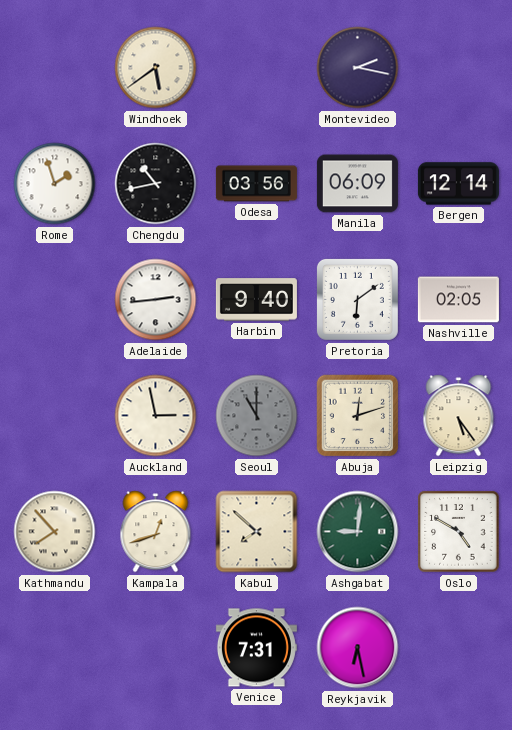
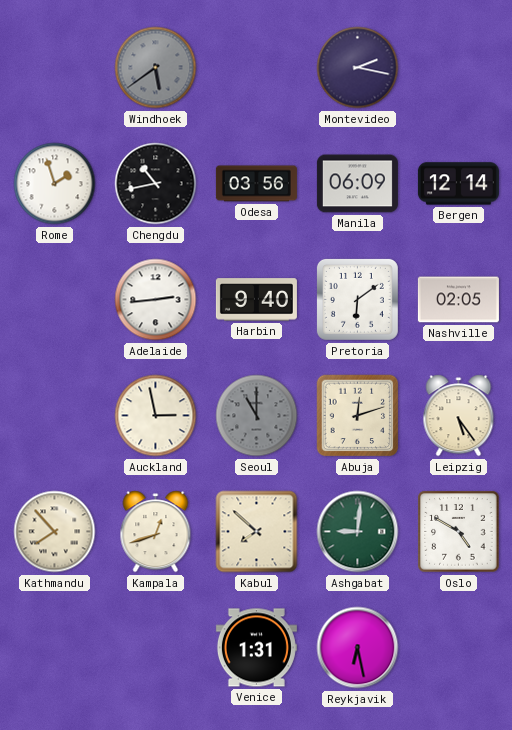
Windhoek dial: cream -> grey
Venice: 7:31 -> 1:31
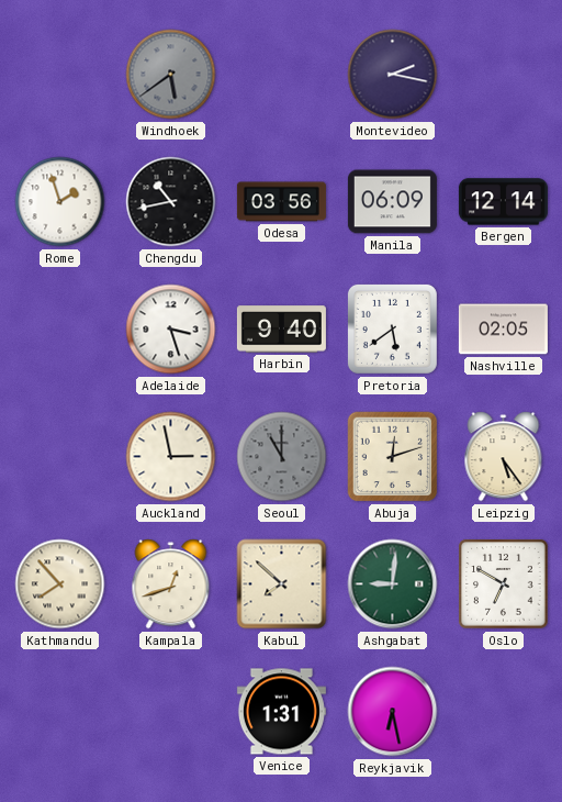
Adelaide: 2:44 -> 3:27
Pretoria: 6:09 -> 5:39
Oslo: 4:50 -> 6:50
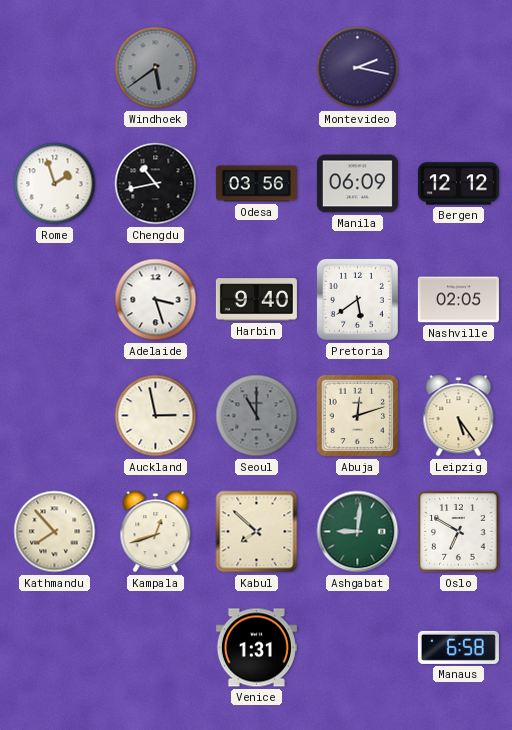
Bergen: 12:14 -> 12:12
Reykjavik: 6:28 -> none
Manaus: none -> 6:58
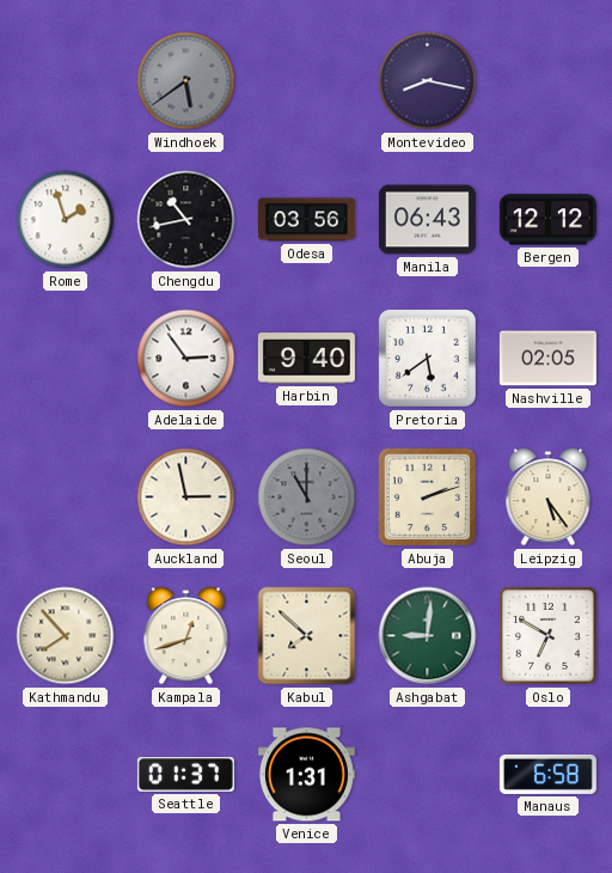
Montevideo: 2:17 -> 8:17
Manila: 06:09 -> 06:43
Adelaide: 3:27 -> 2:54
Abuja: 12:12 -> 2:12
Seattle: none -> 01:37
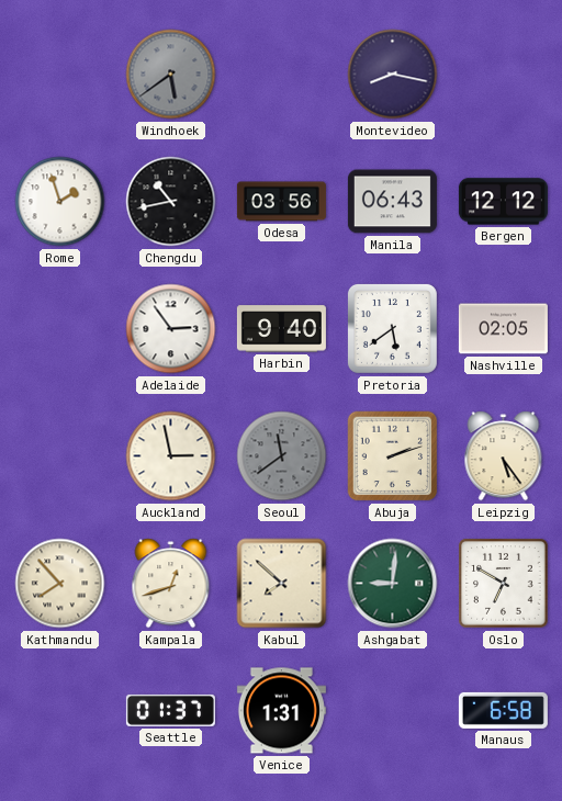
Seoul: 11:00 -> 11:39
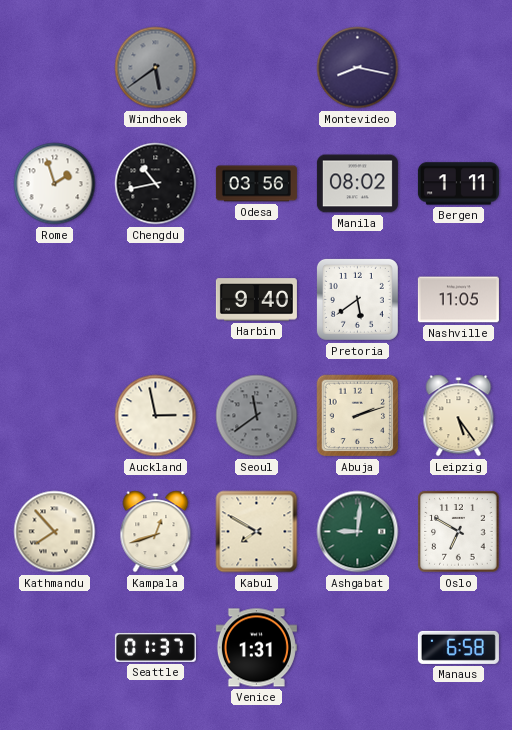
Manila: 06:43 -> 08:02
Bergen: 12:12 -> 1:11
Adelaide: 2:54 -> none
Nashville: 02:05 -> 11:05
Kabul: 7:52 -> 7:50
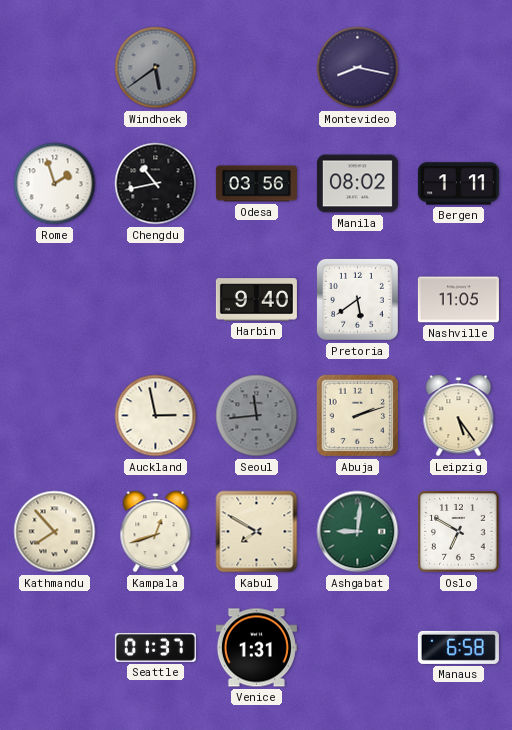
Seoul: 11:39 -> 11:44
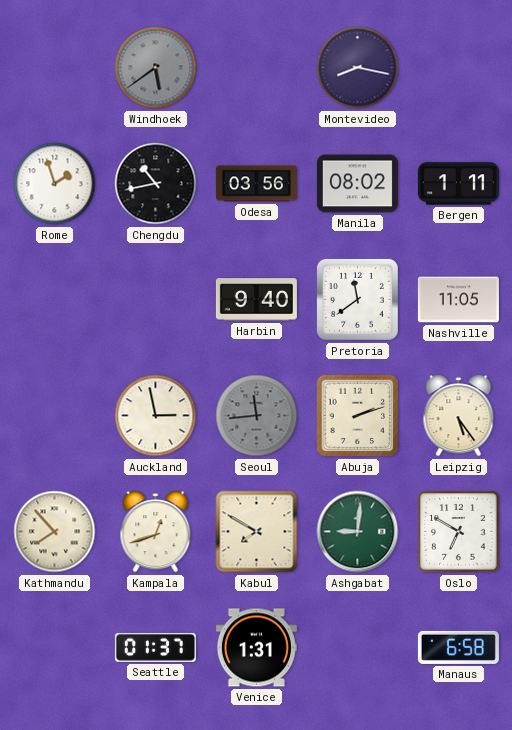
Pretoria: 5:39 -> 11:39
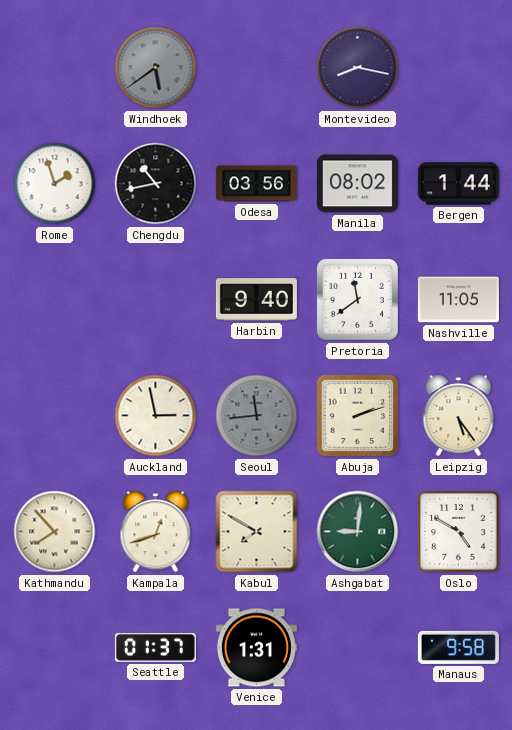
Bergen: 1:11 -> 1:44
Oslo: 6:50 -> 4:50
Manaus: 6:58 -> 9:58
